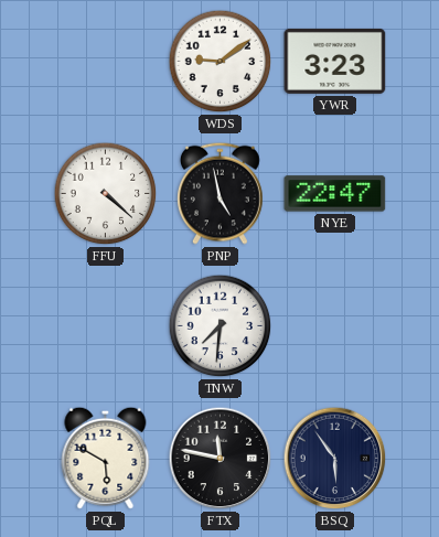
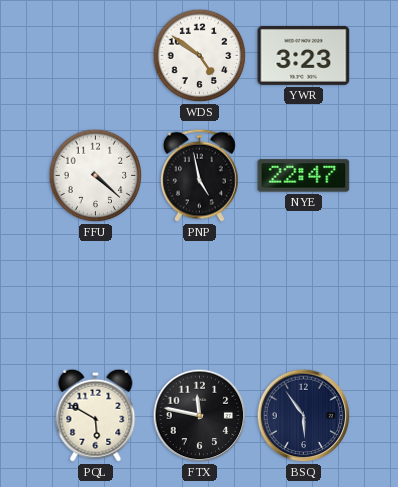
WDS: 9:09 -> 4:51
TNW: 7:31 -> none
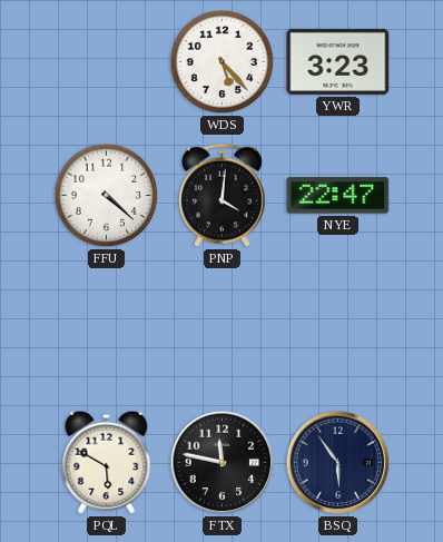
WDS: 4:51 -> 5:23
PNP: 4:58 -> 4:01
